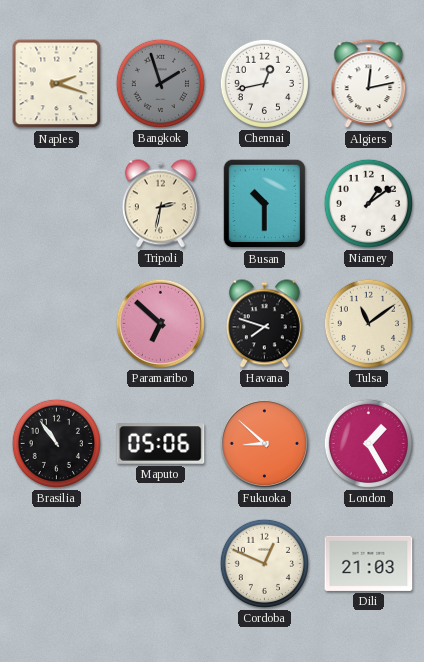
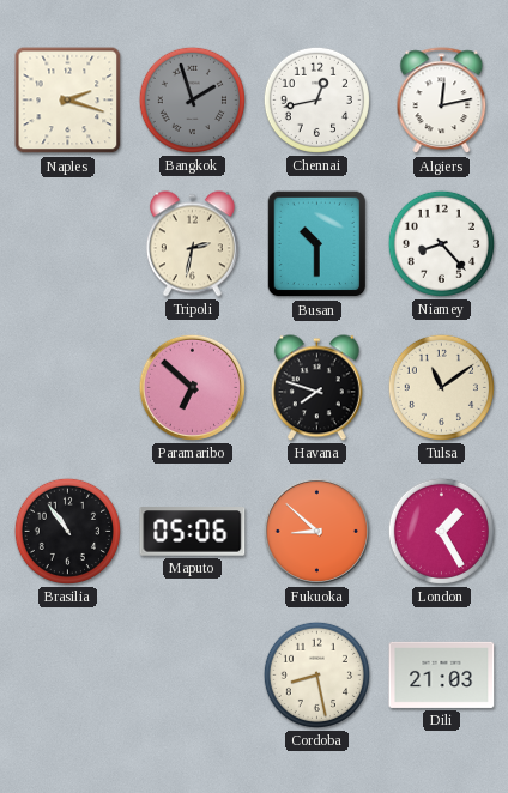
Niamey: 1:09 -> 8:23
Cordoba: 12:49 -> 8:28
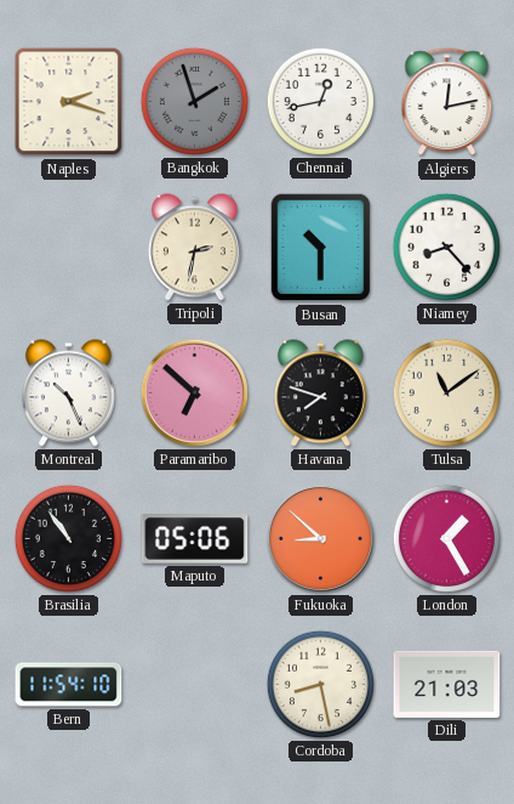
Montreal: none -> 10:26
Bern: none -> 11:54
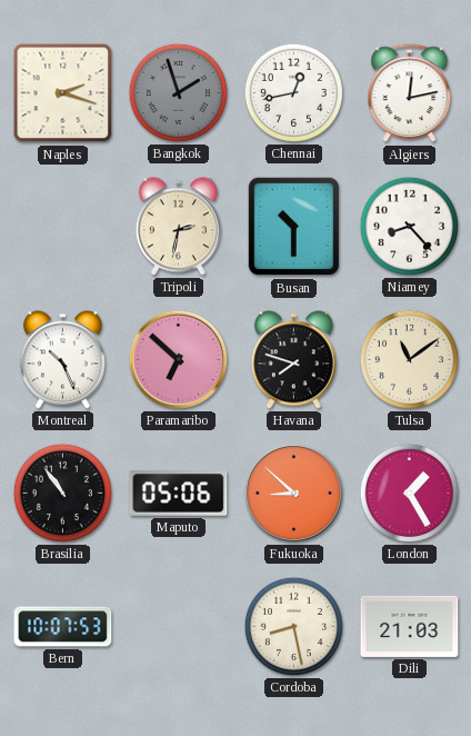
Bern: 11:54 -> 10:07
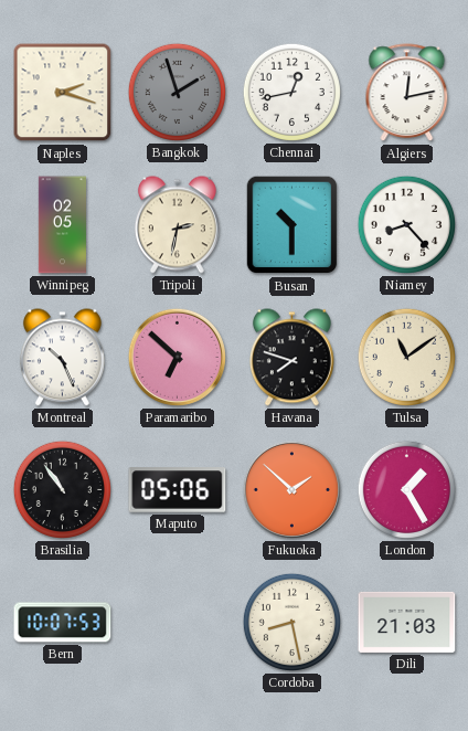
Winnipeg: none -> 02:05
Fukuoka: 8:52 -> 1:52
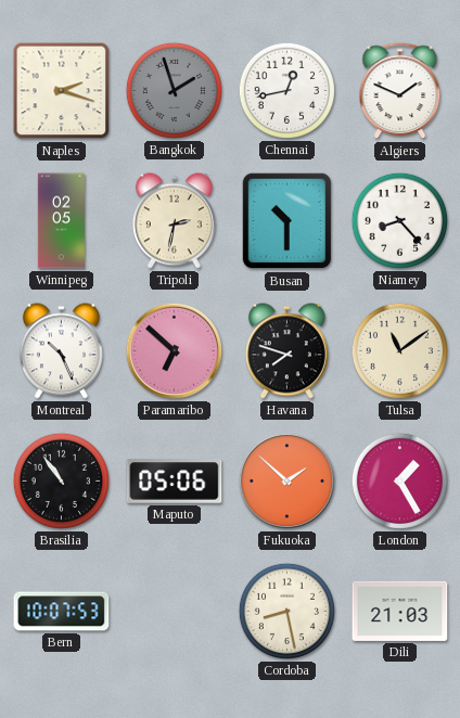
Algiers: 12:13 -> 1:49
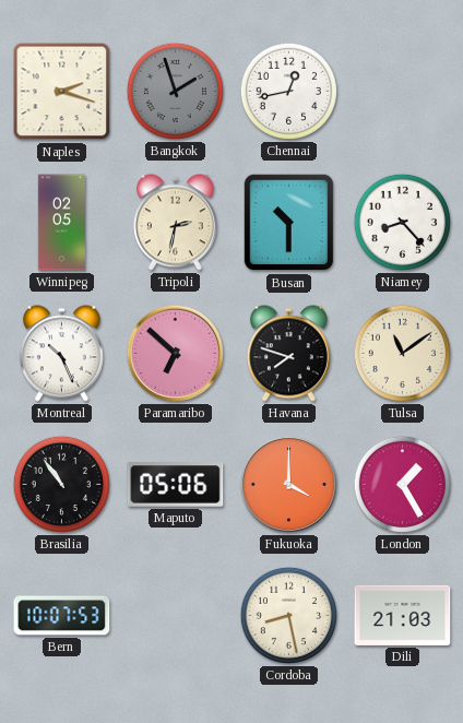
Algiers: 1:49 -> none
Fukuoka: 1:52 -> 4:00
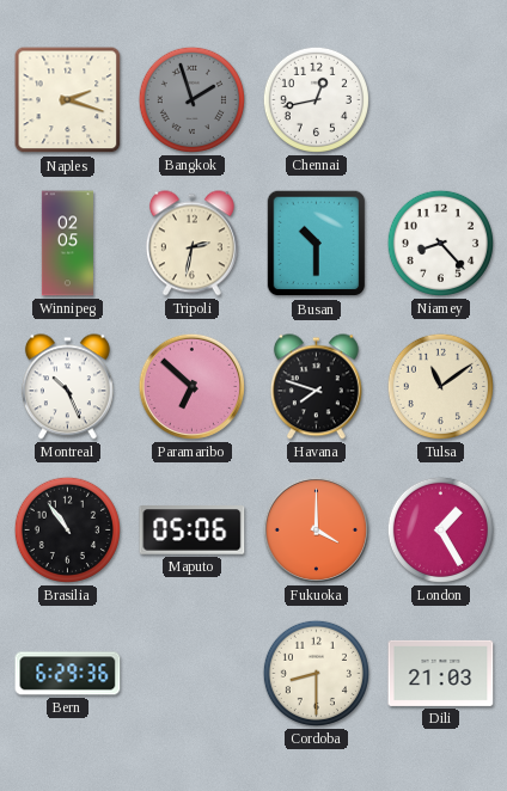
Bern: 10:07 -> 6:29
Cordoba: 8:28 -> 8:30
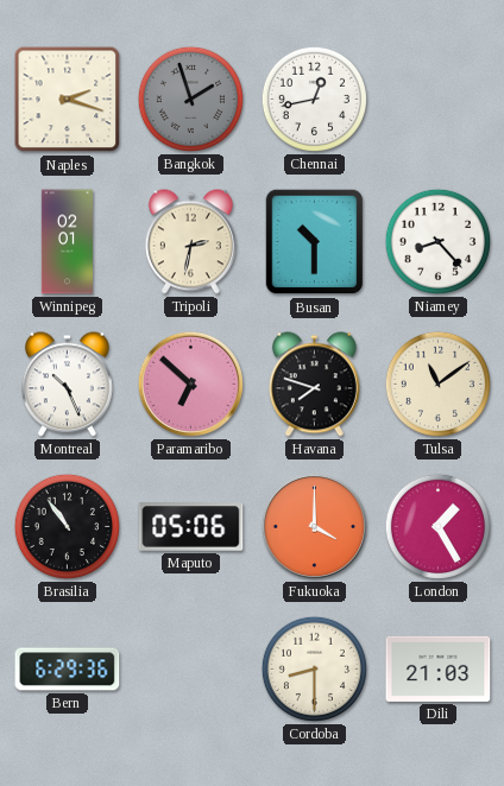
Winnipeg: 02:05 -> 02:01
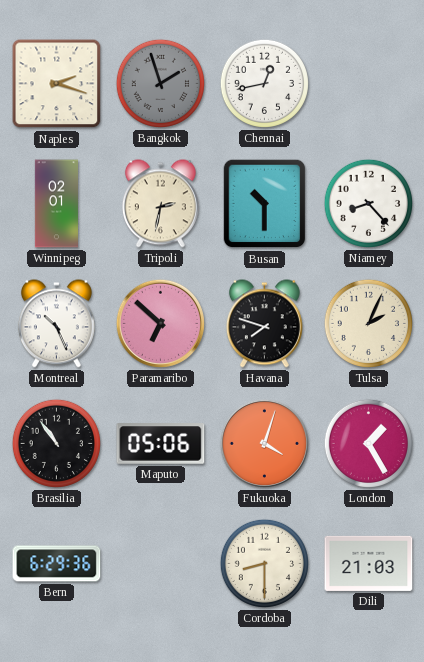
Tulsa: 11:09 -> 2:04
Fukuoka: 4:00 -> 4:03
